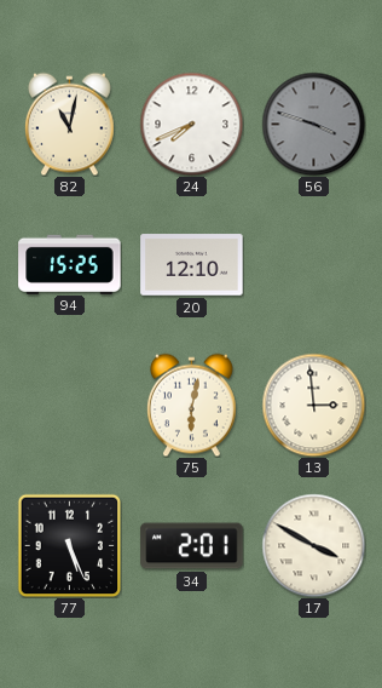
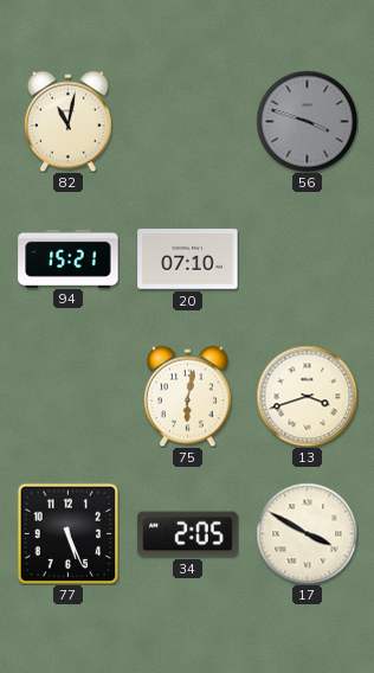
24: 7:41 -> none
94: 15:25 -> 15:21
20: 12:10 -> 07:10
13: 2:59 -> 3:42
34: 2:01 -> 2:05
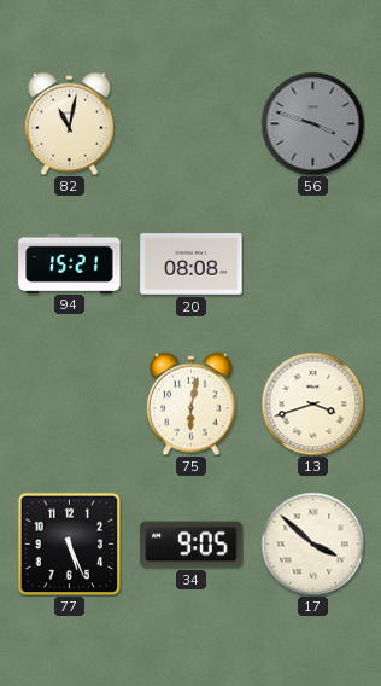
20: 07:10 -> 08:08
34: 2:05 -> 9:05
17: 3:50 -> 3:52
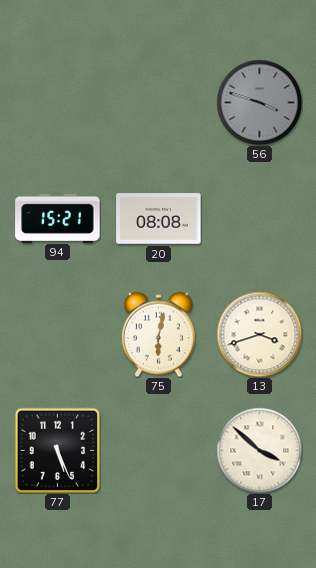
82: 11:02 -> none
34: 9:05 -> none
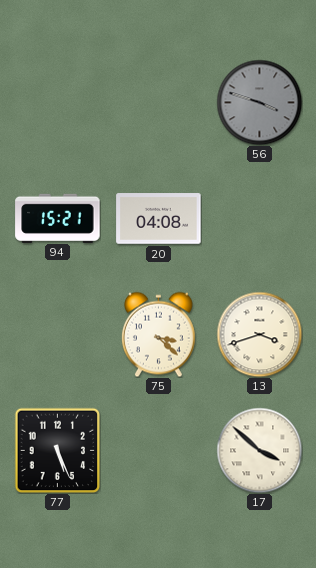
20: 08:08 -> 04:08
75: 6:02 -> 3:22
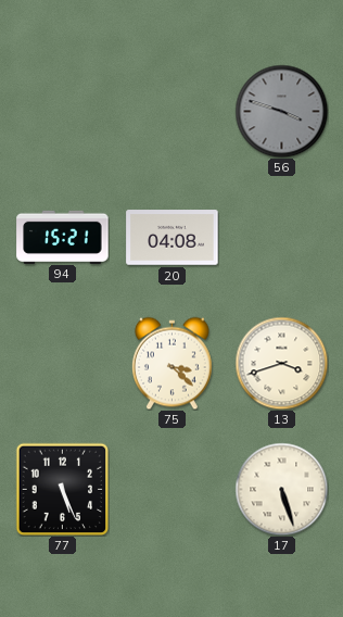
17: 3:52 -> 5:27
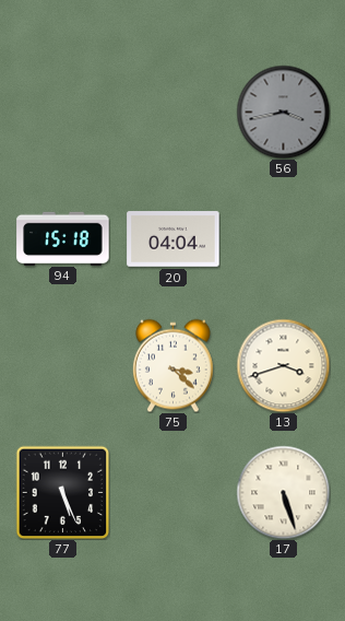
56: 3:48 -> 3:43
94: 15:21 -> 15:18
20: 04:08 -> 04:04
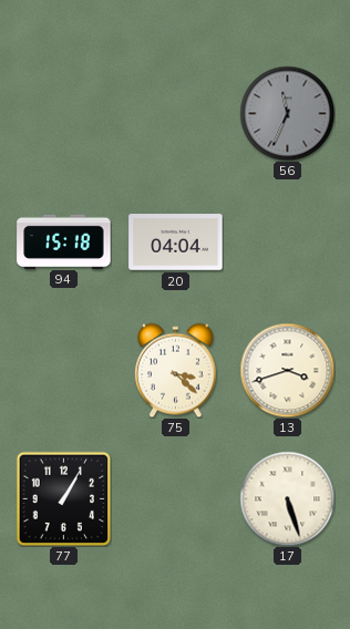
56: 3:43 -> 11:34
77: 5:26 -> 1:05
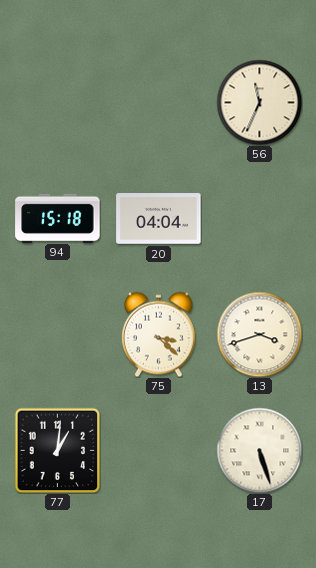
56 dial: grey -> cream
77: 1:05 -> 1:01
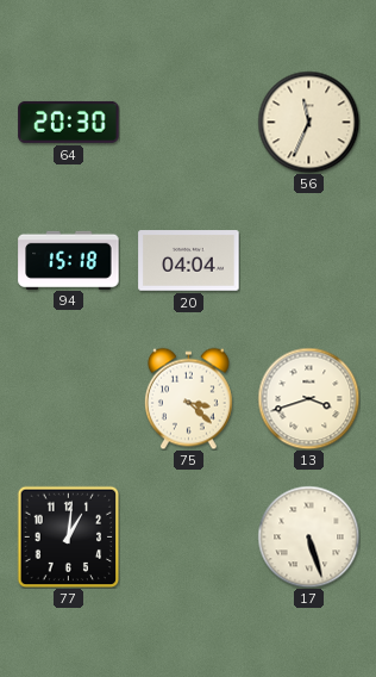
64: none -> 20:30
